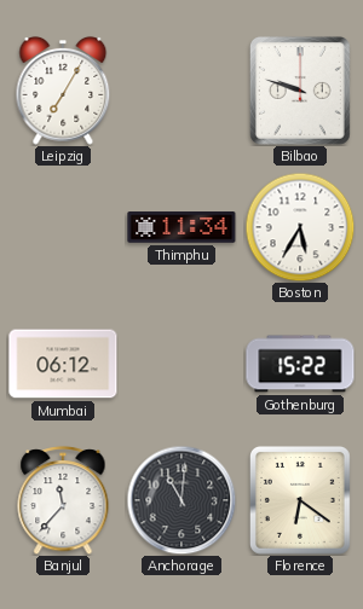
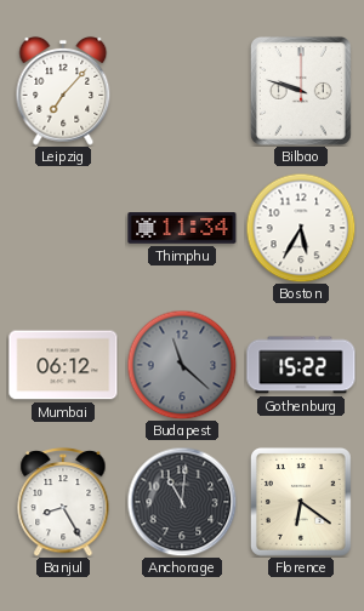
Leipzig: 7:05 -> 7:07
Budapest: none -> 11:22
Banjul: 11:37 -> 8:25
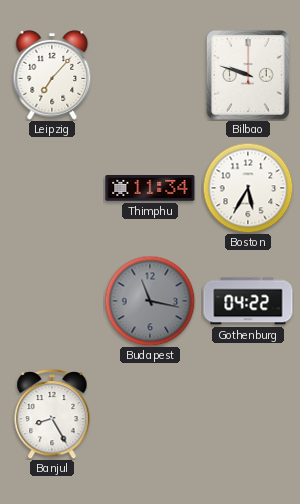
Mumbai: 06:12 -> none
Budapest: 11:22 -> 11:17
Gothenburg: 15:22 -> 04:22
Anchorage: 11:01 -> none
Florence: 6:21 -> none
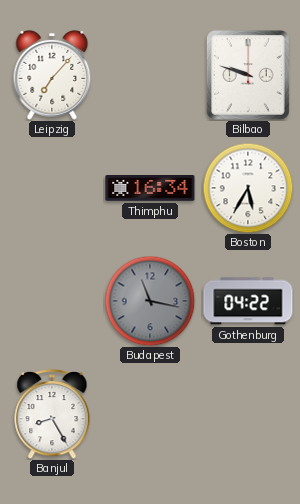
Thimphu: 11:34 -> 16:34
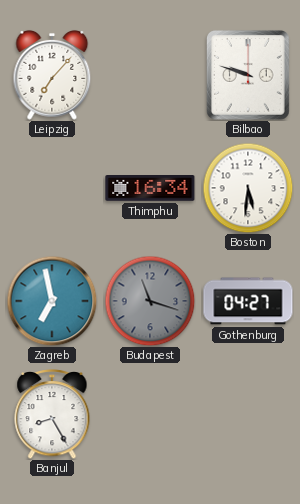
Boston: 5:35 -> 5:31
Zagreb: none -> 6:58
Budapest: 11:17 -> 11:18
Gothenburg: 04:22 -> 04:27
